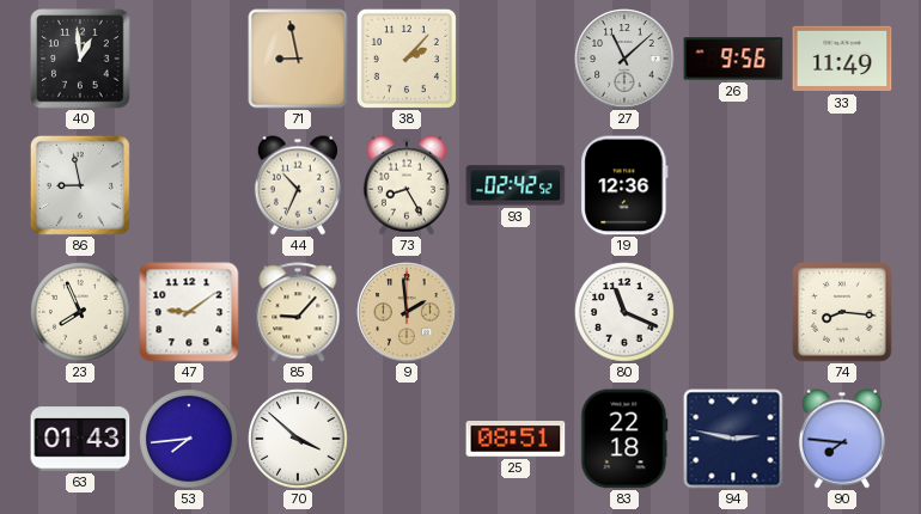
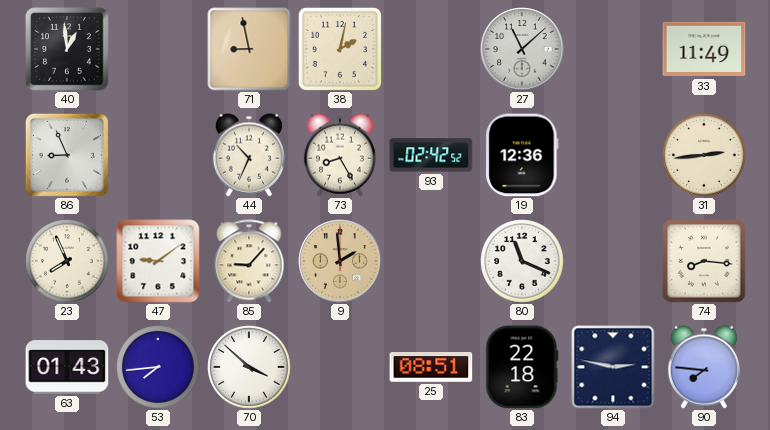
38: 2:07 -> 2:02
26: 9:56 -> none
86: 8:58 -> 8:56
31: none -> 2:44
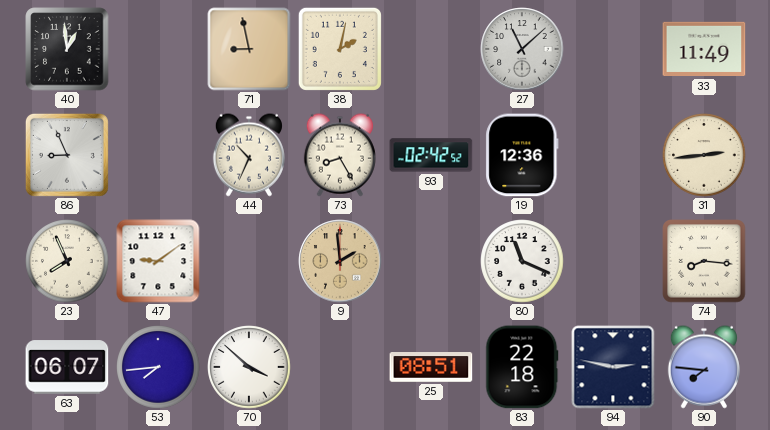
85: 9:07 -> none
63: 01:43 -> 06:07
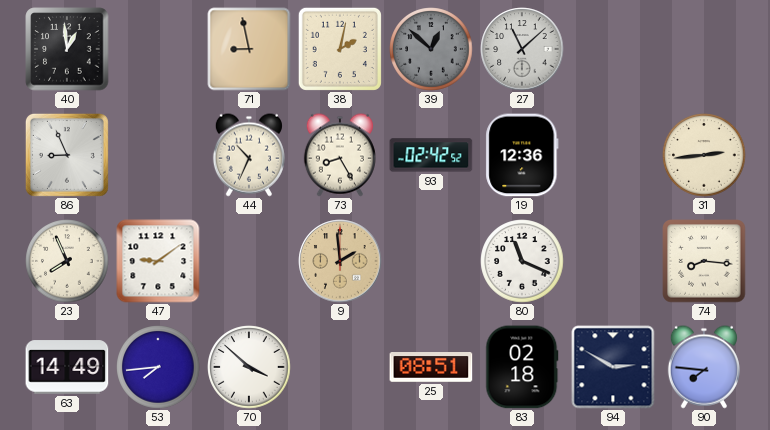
39: none -> 12:52
33: 11:49 -> none
63: 06:07 -> 14:49
83: 22:18 -> 02:18
94: 2:47 -> 2:50
